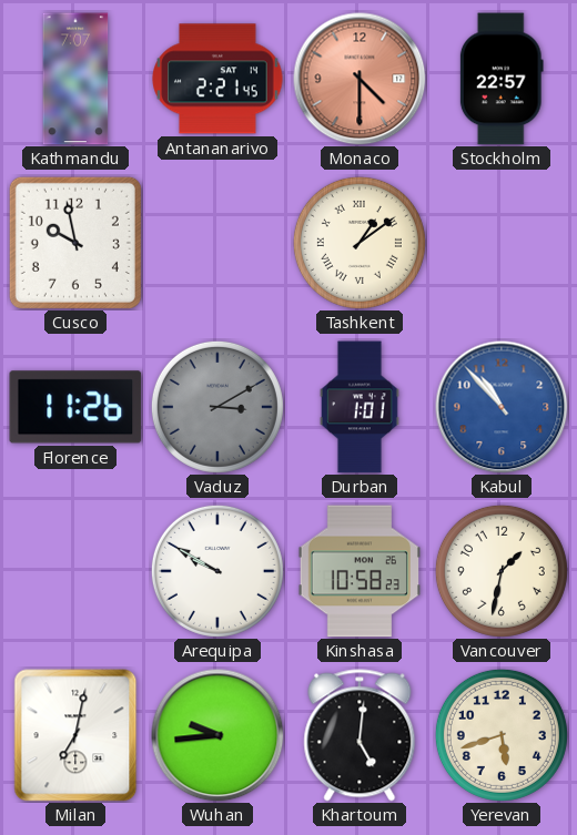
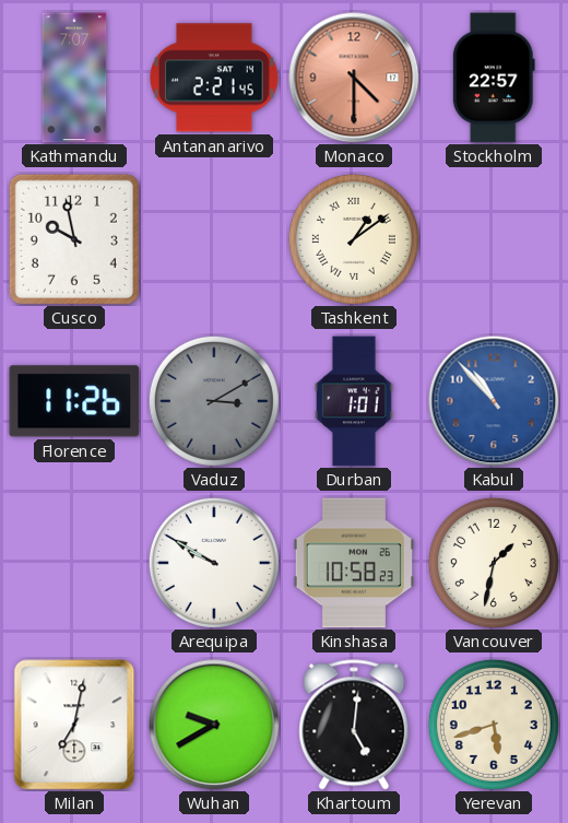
Wuhan: 9:44 -> 9:40
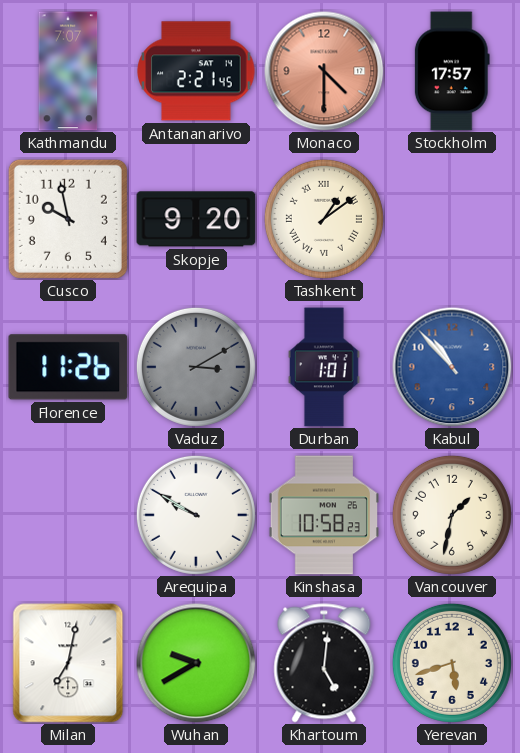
Stockholm: 22:57 -> 17:57
Skopje: none -> 9:20
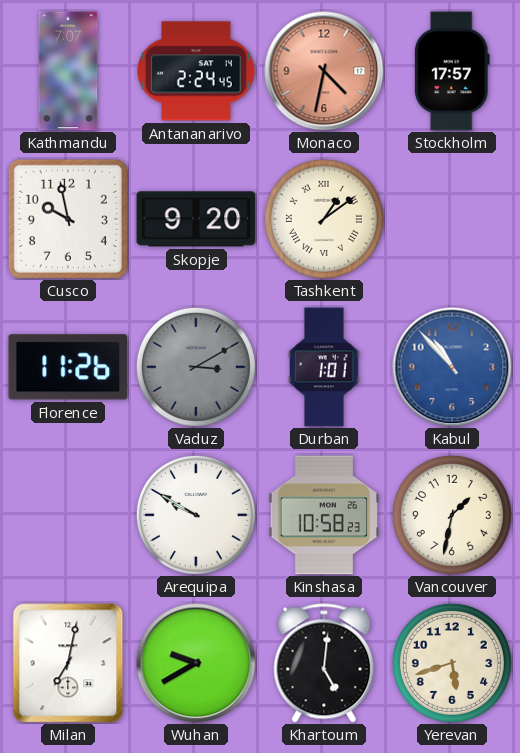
Antananarivo: 2:21 -> 2:24
Monaco: 4:30 -> 4:32
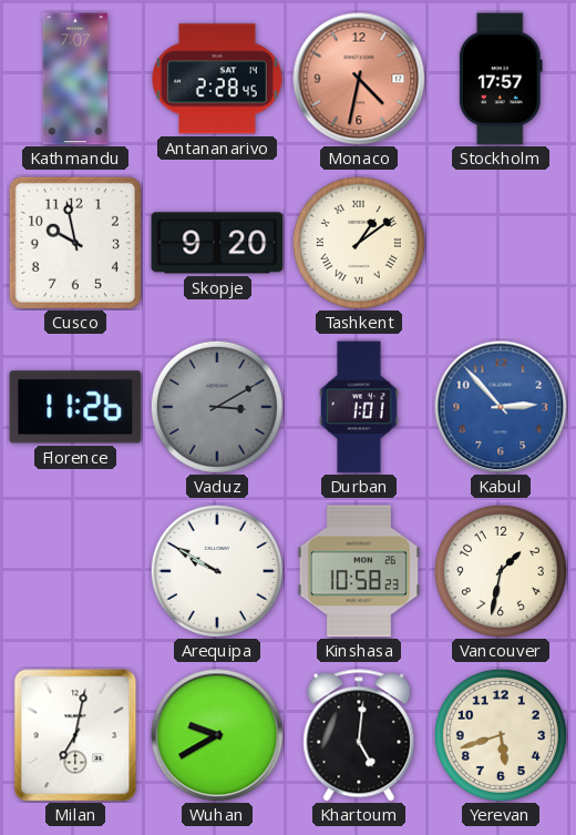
Antananarivo: 2:24 -> 2:28
Kabul: 10:53 -> 2:53
